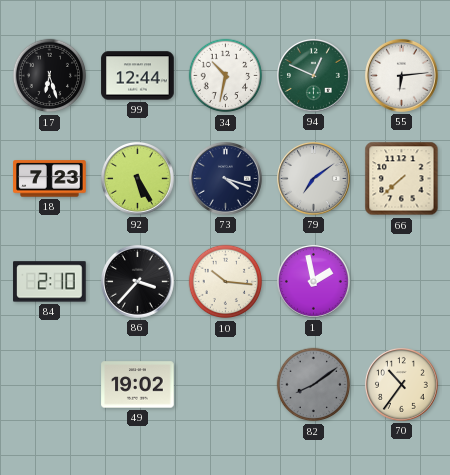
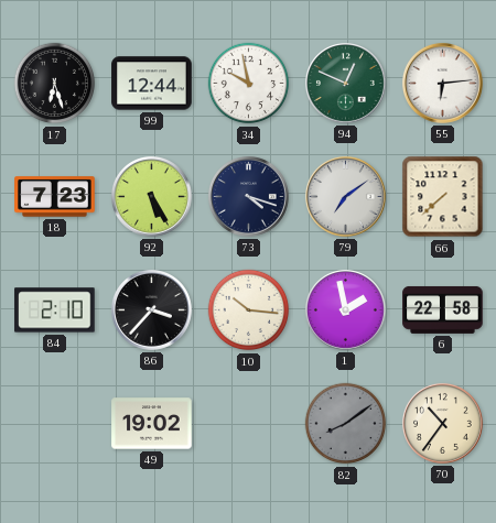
34: 10:32 -> 9:58
6: none -> 22:58
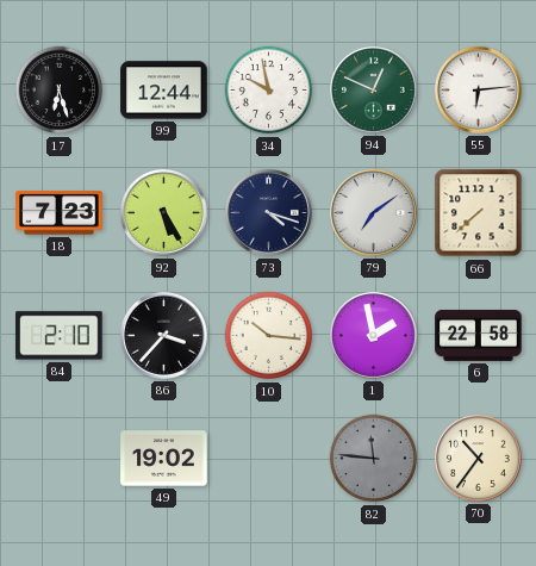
82: 8:09 -> 11:46
